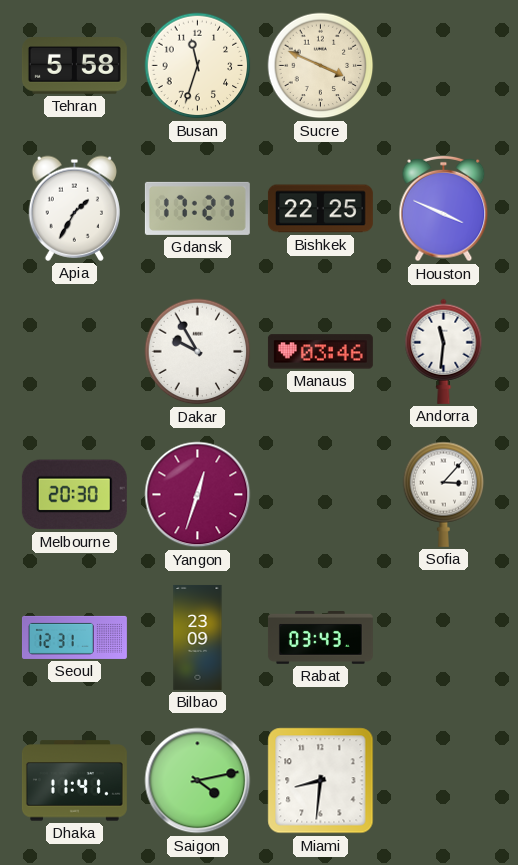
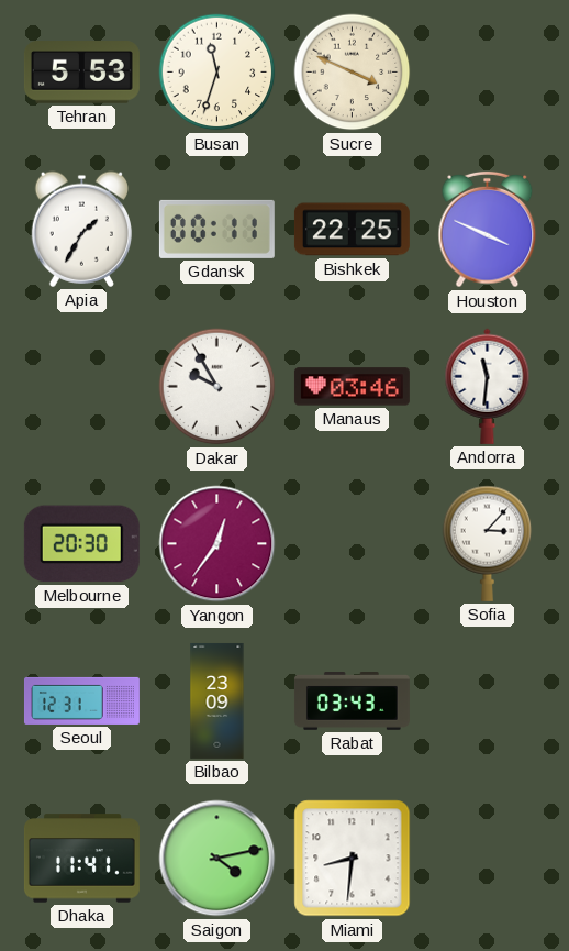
Tehran: 5:58 -> 5:53
Gdansk: 17:27 -> 00:11
Yangon: 12:33 -> 12:36
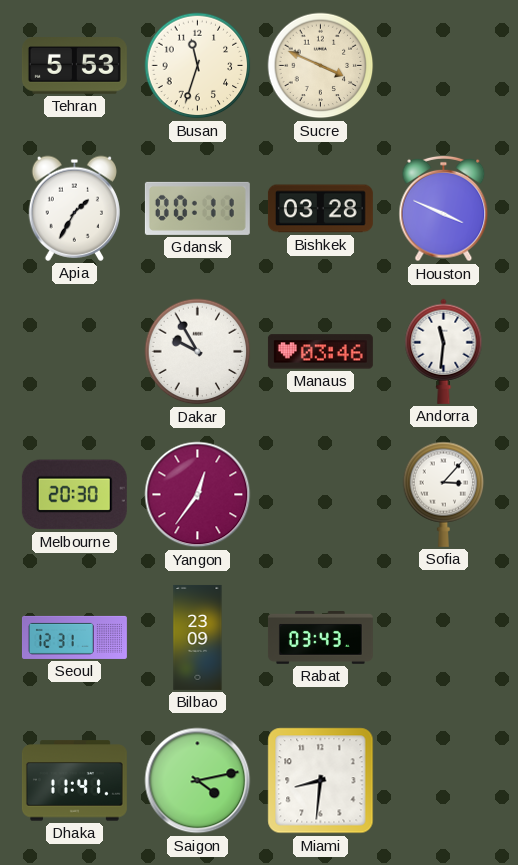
Bishkek: 22:25 -> 03:28
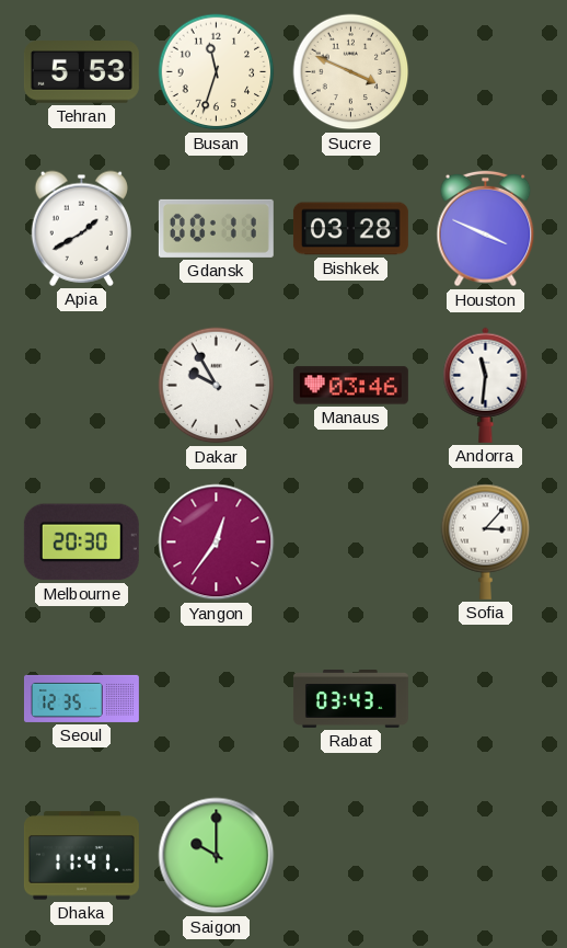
Apia: 1:35 -> 1:40
Seoul: 12:31 -> 12:35
Bilbao: 23:09 -> none
Saigon: 4:13 -> 10:00
Miami: 8:31 -> none
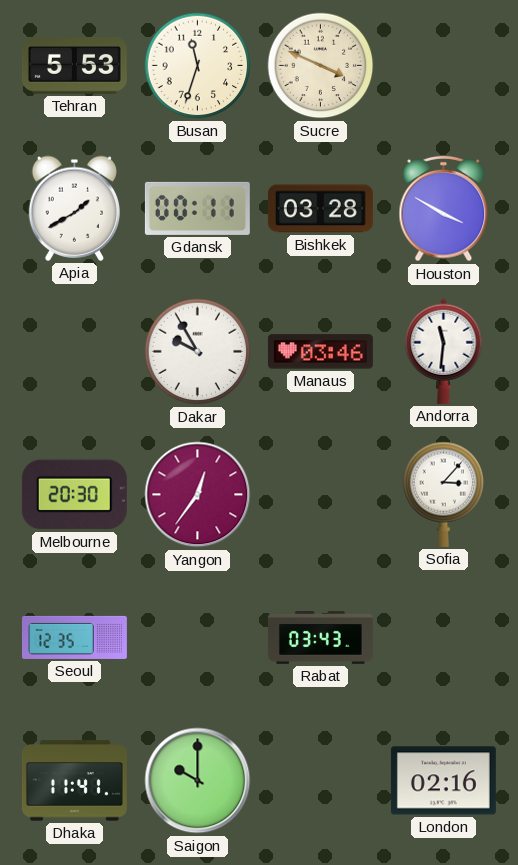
Houston: 3:49 -> 3:50
London: none -> 02:16
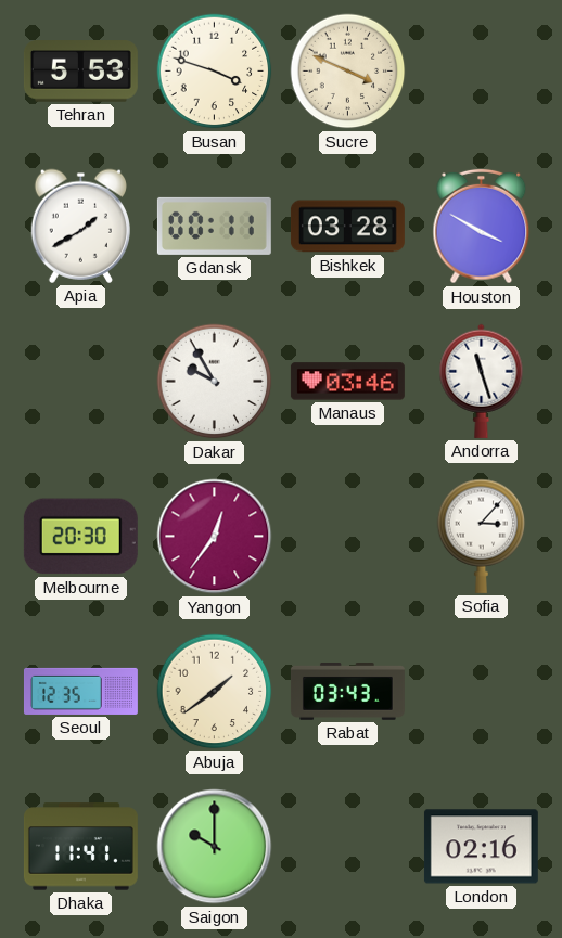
Busan: 11:33 -> 3:48
Andorra: 11:31 -> 11:27
Abuja: none -> 1:39
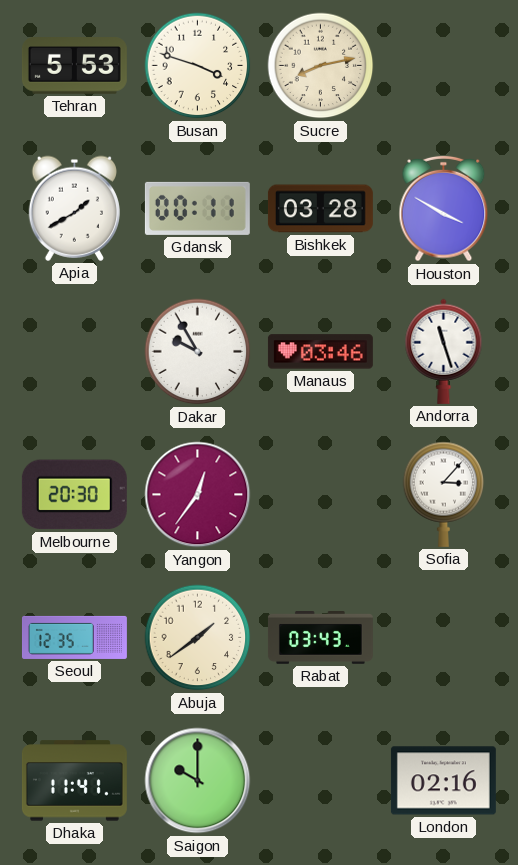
Sucre: 3:49 -> 8:13
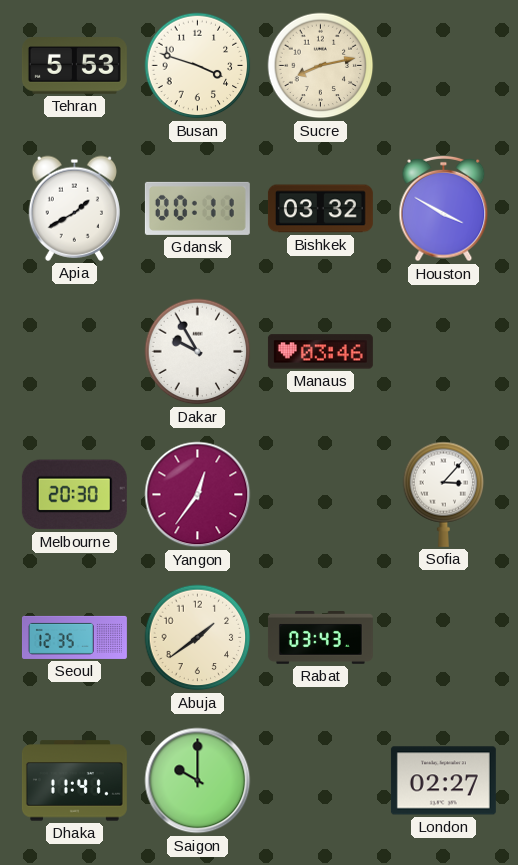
Bishkek: 03:28 -> 03:32
Andorra: 11:27 -> none
London: 02:16 -> 02:27
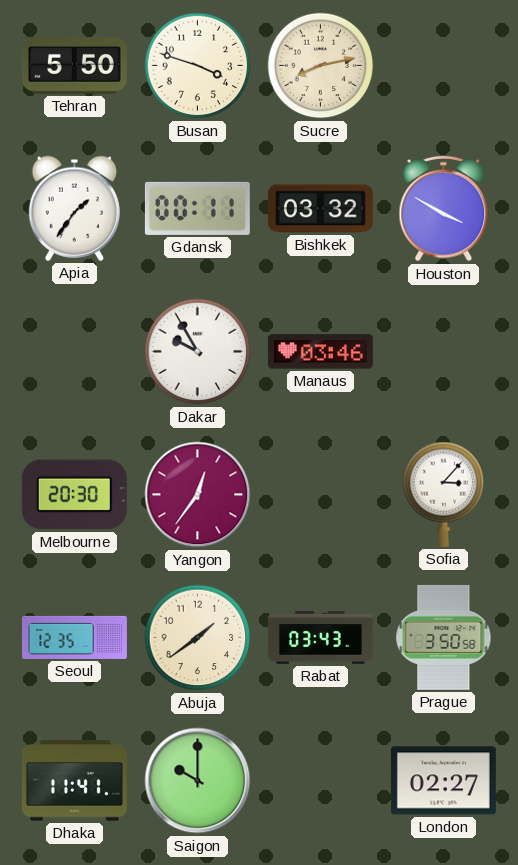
Tehran: 5:53 -> 5:50
Apia: 1:40 -> 1:36
Prague: none -> 3:50
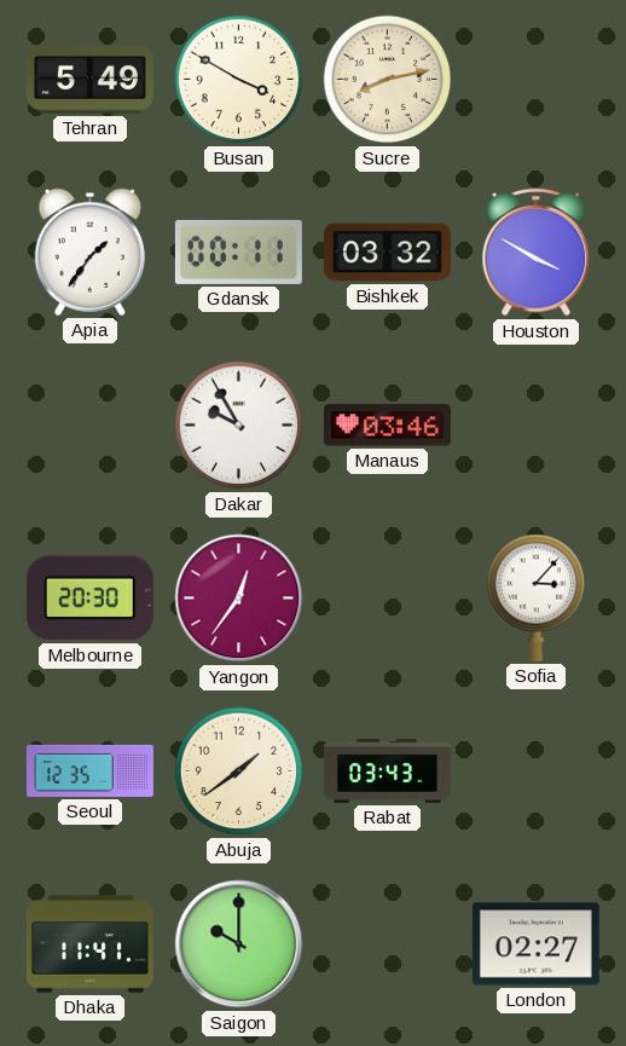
Tehran: 5:50 -> 5:49
Busan: 3:48 -> 3:50
Prague: 3:50 -> none
